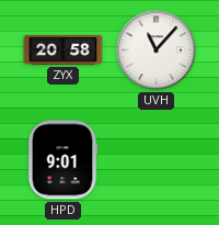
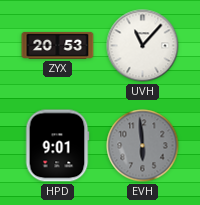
ZYX: 20:58 -> 20:53
EVH: none -> 5:59
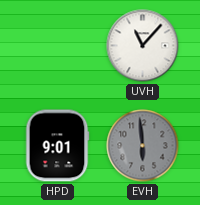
ZYX: 20:53 -> none
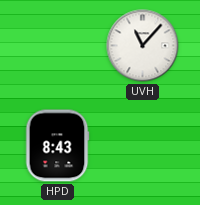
HPD: 9:01 -> 8:43
EVH: 5:59 -> none
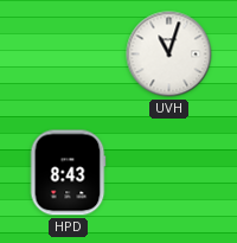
UVH: 11:07 -> 11:03
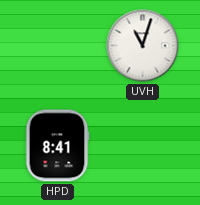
HPD: 8:43 -> 8:41
